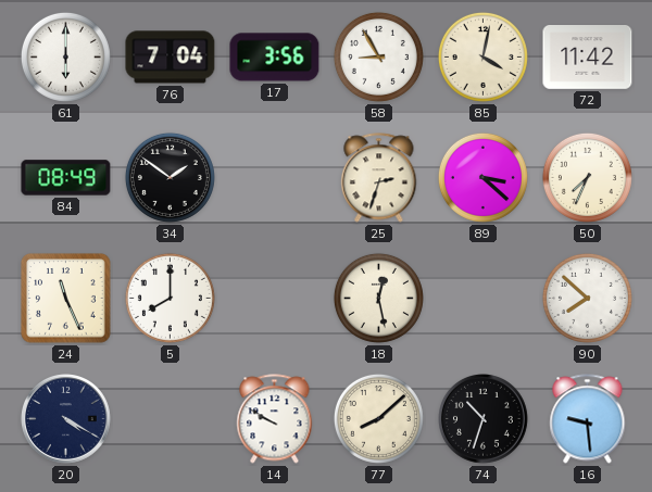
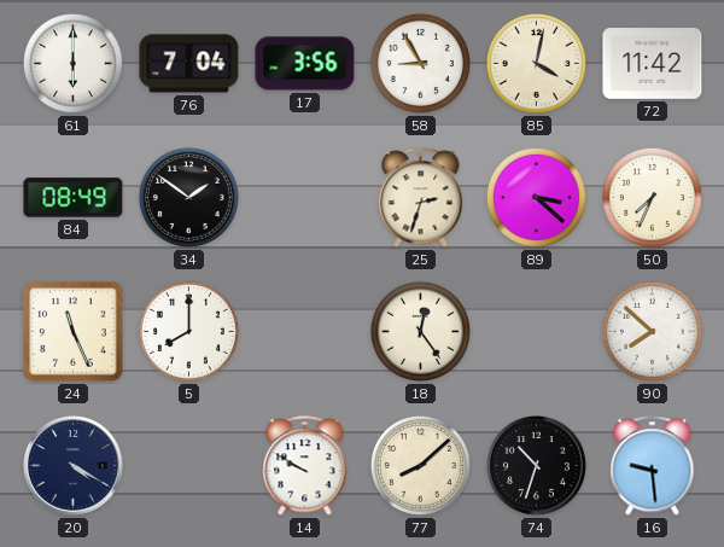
18: 12:28 -> 12:24
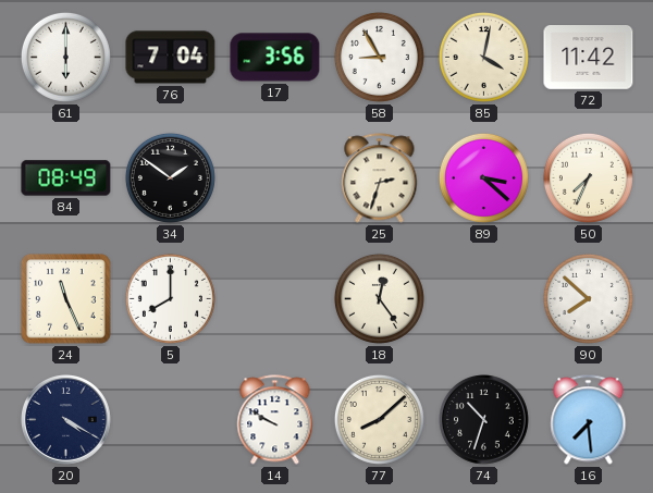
16: 9:29 -> 7:29
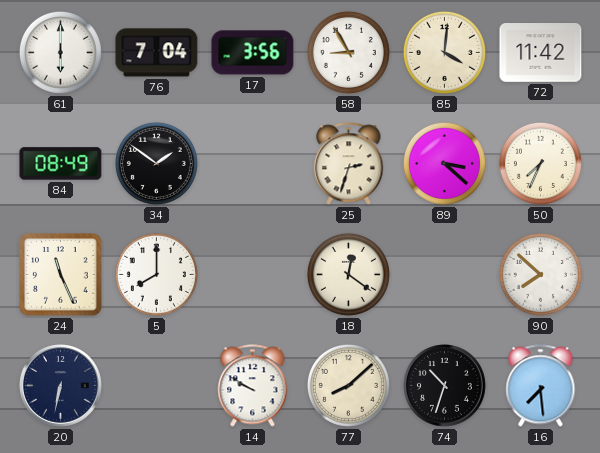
85: 4:02 -> 4:01
18: 12:24 -> 12:21
20: 4:20 -> 6:32
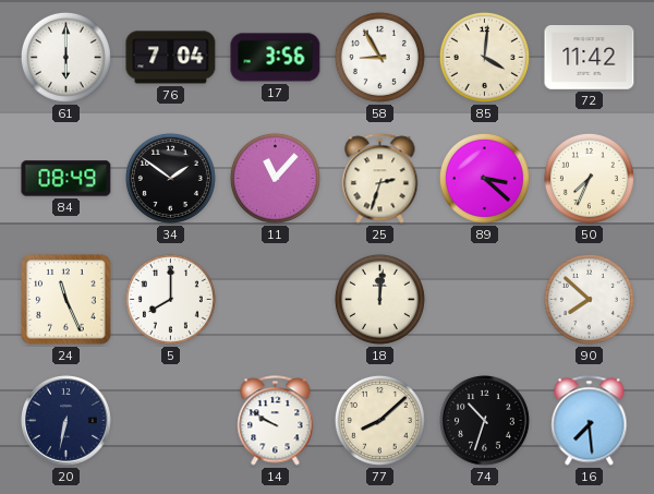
11: none -> 11:07
18: 12:21 -> 12:01
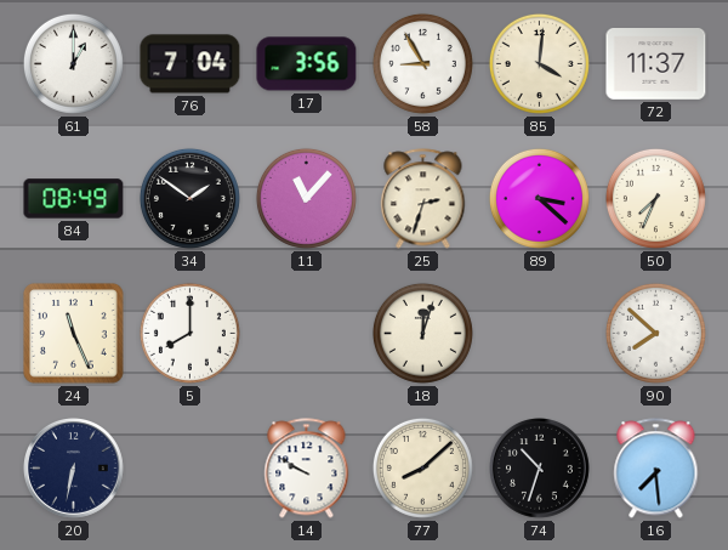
61: 6:00 -> 1:00
72: 11:42 -> 11:37
18: 12:01 -> 12:03
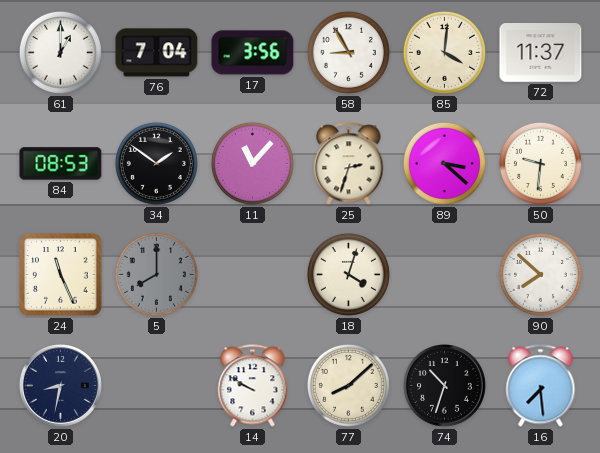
84: 08:49 -> 08:53
50: 7:34 -> 9:31
5 dial: white -> grey
18: 12:03 -> 4:03
20: 6:32 -> 8:32
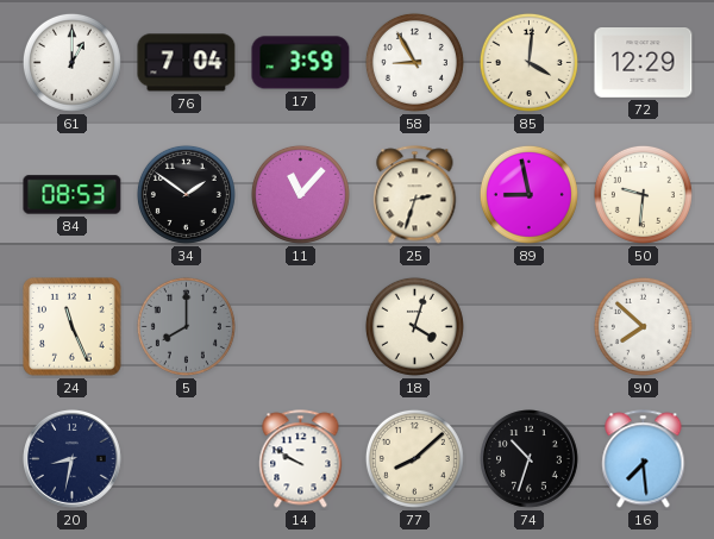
17: 3:56 -> 3:59
72: 11:37 -> 12:29
89: 3:22 -> 8:58
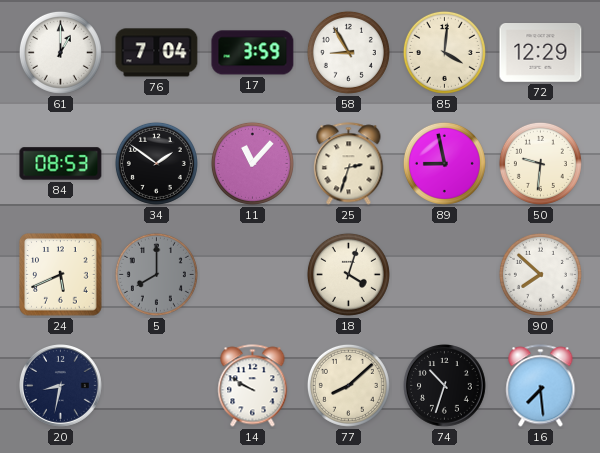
24: 11:26 -> 5:41
